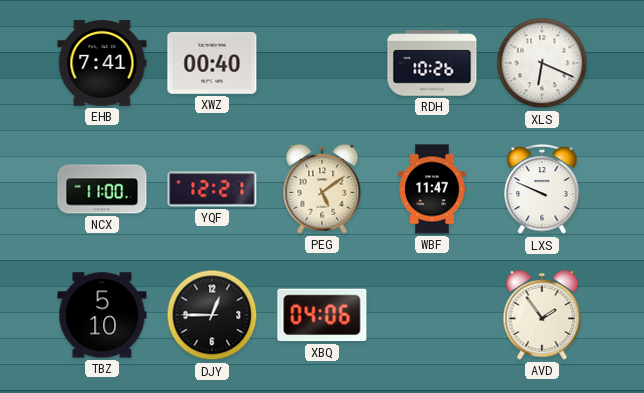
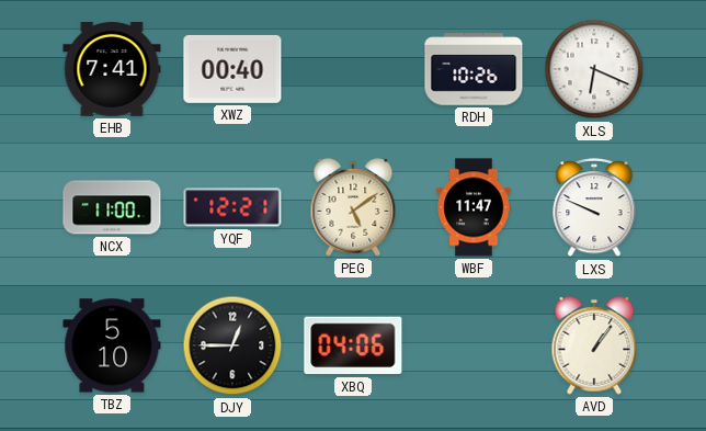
AVD: 1:54 -> 1:06
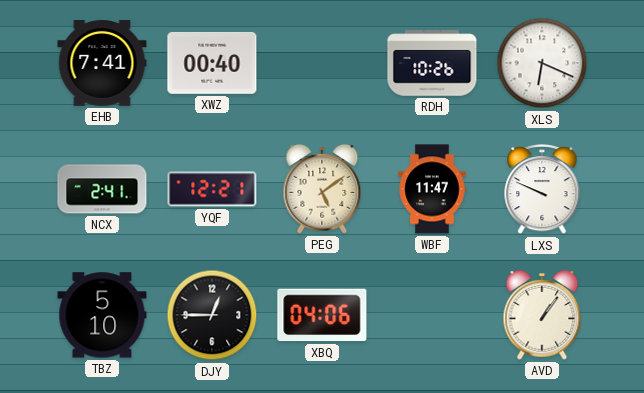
NCX: 11:00 -> 2:41
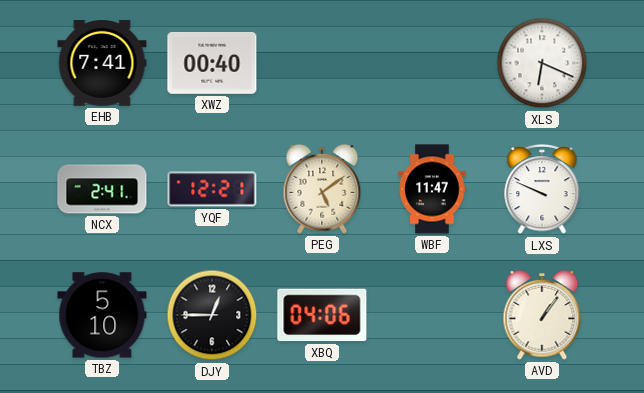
RDH: 10:26 -> none
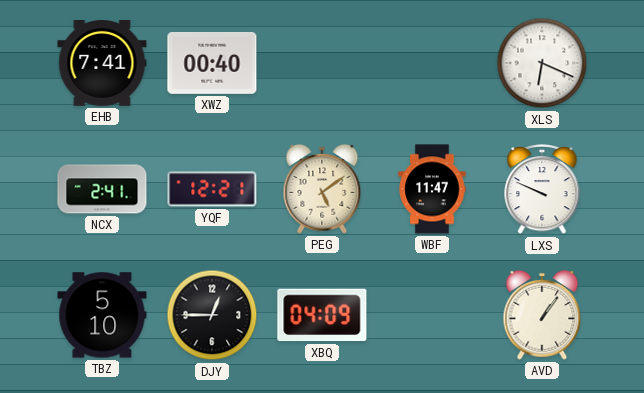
XBQ: 04:06 -> 04:09
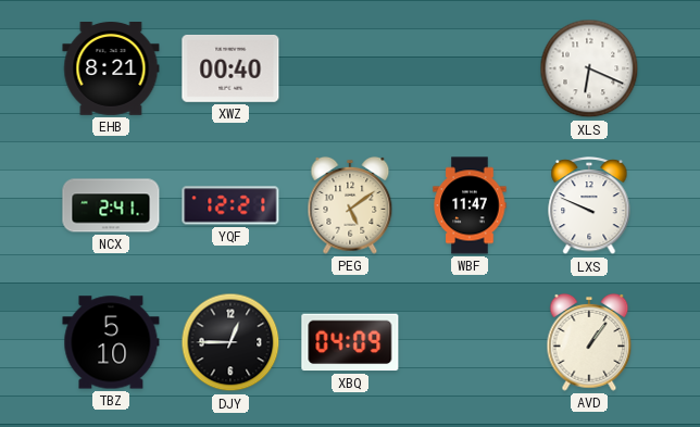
EHB: 7:41 -> 8:21
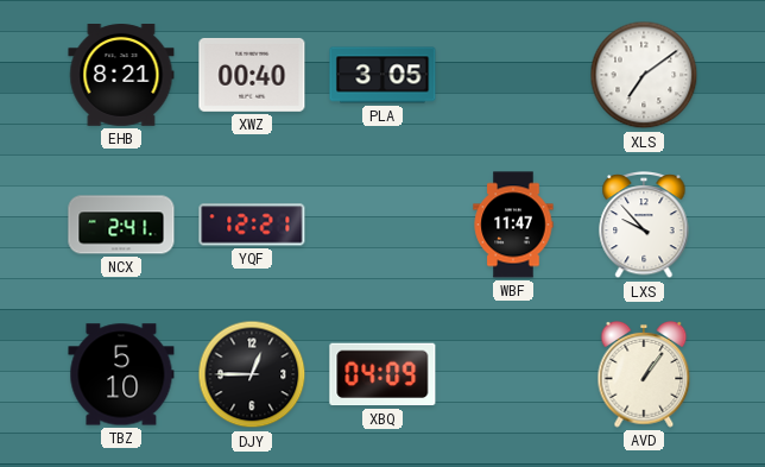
PLA: none -> 3:05
XLS: 6:19 -> 7:09
PEG: 5:09 -> none
LXS: 9:49 -> 9:53
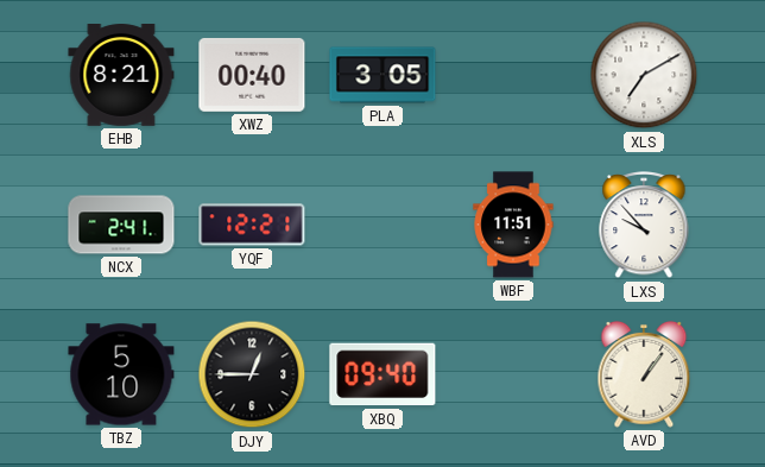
XLS: 7:09 -> 7:10
WBF: 11:47 -> 11:51
XBQ: 04:09 -> 09:40
